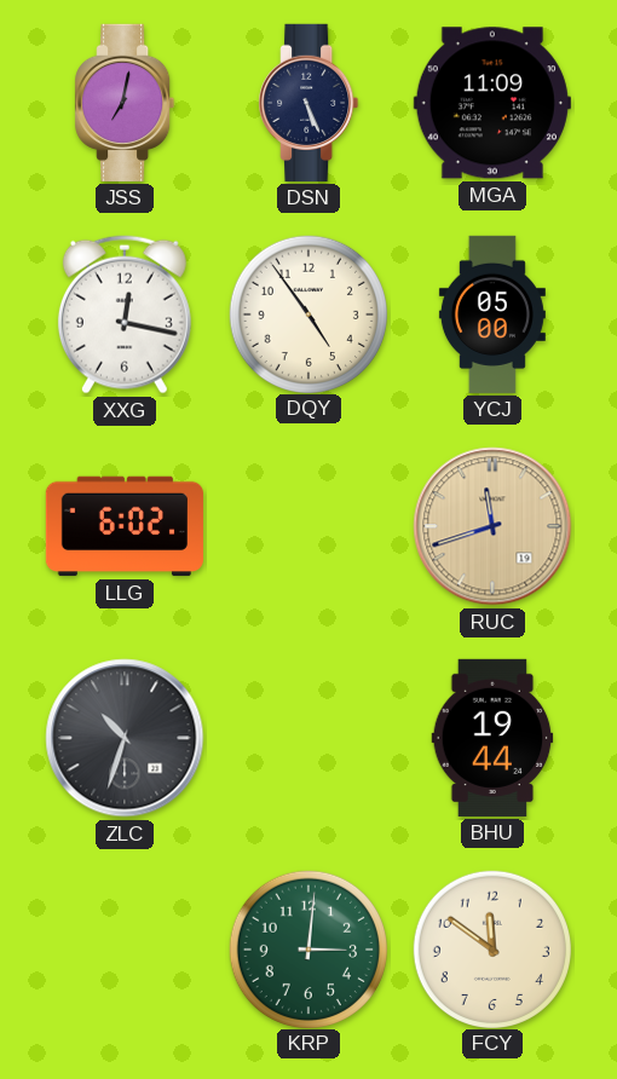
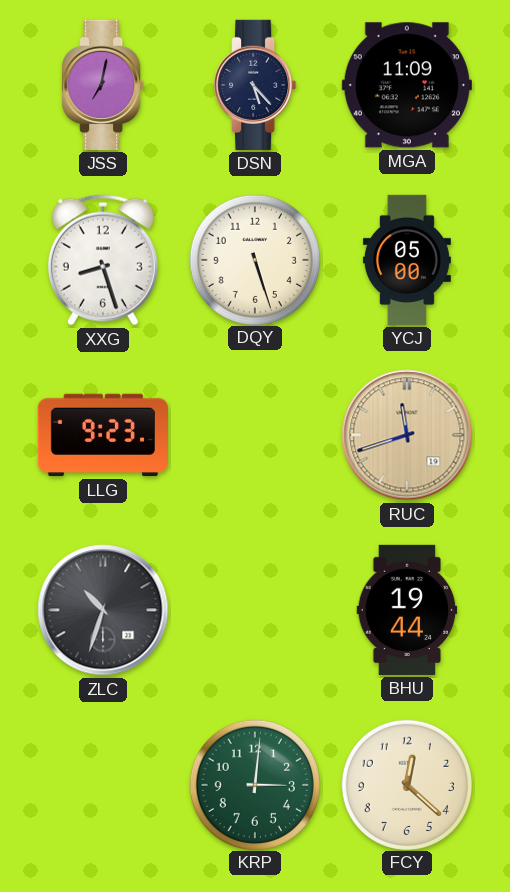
DSN: 5:26 -> 5:23
XXG: 12:17 -> 8:27
DQY: 4:54 -> 5:27
LLG: 6:02 -> 9:23
FCY: 11:51 -> 12:22
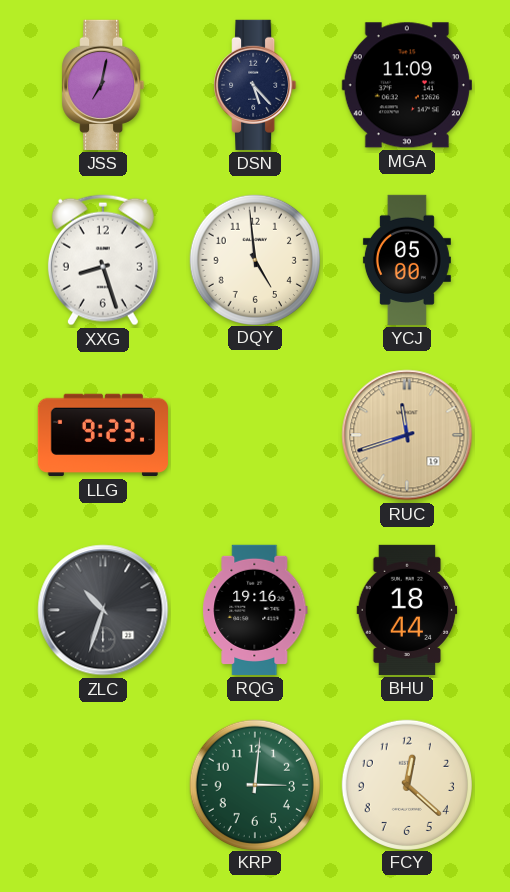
DQY: 5:27 -> 4:59
RQG: none -> 19:16
BHU: 19:44 -> 18:44
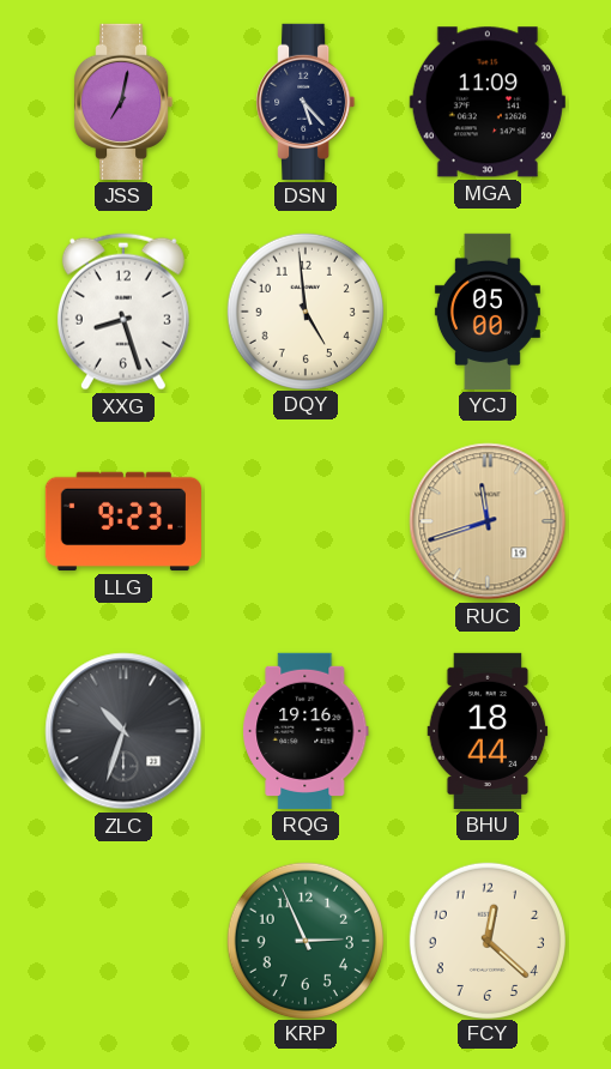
KRP: 3:01 -> 2:56
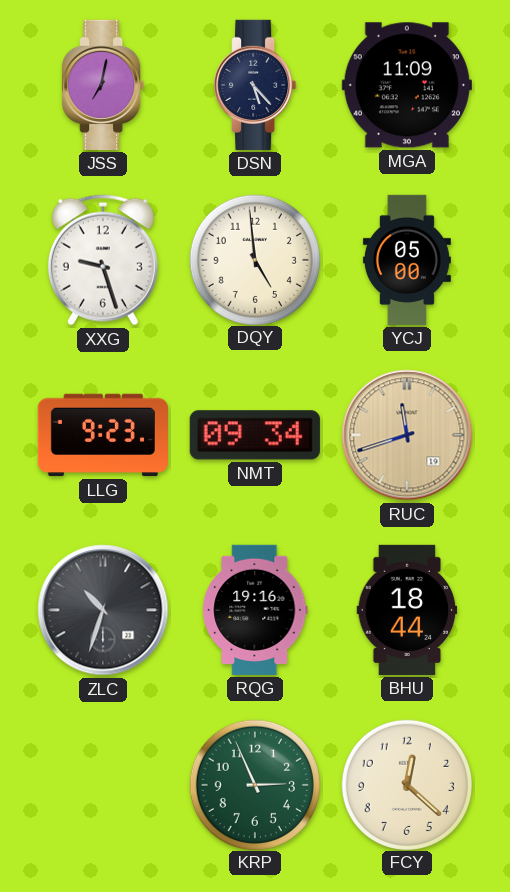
XXG: 8:27 -> 9:27
NMT: none -> 09:34
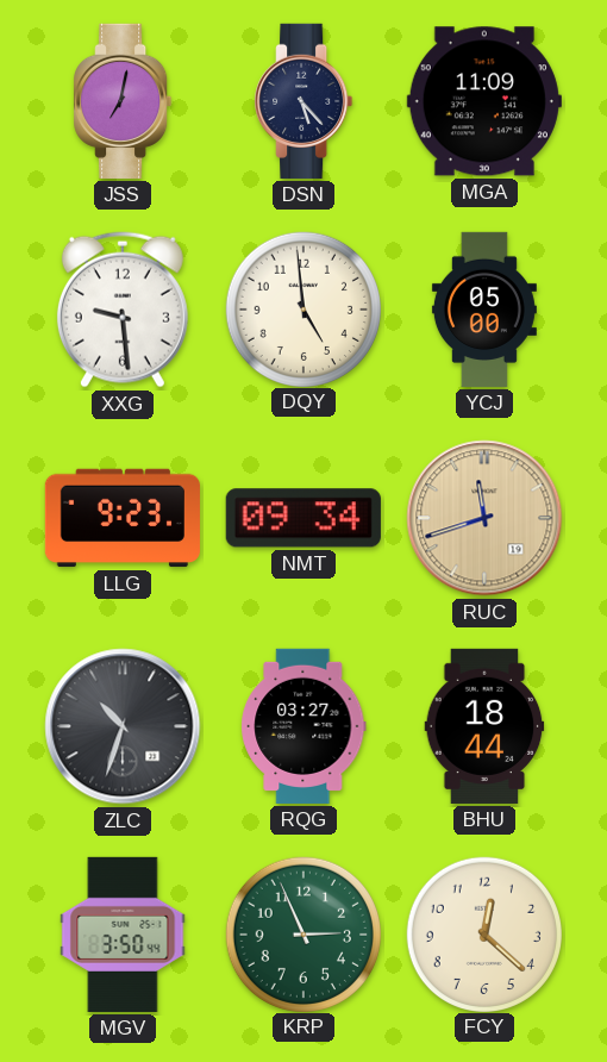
XXG: 9:27 -> 9:29
RQG: 19:16 -> 03:27
MGV: none -> 3:50
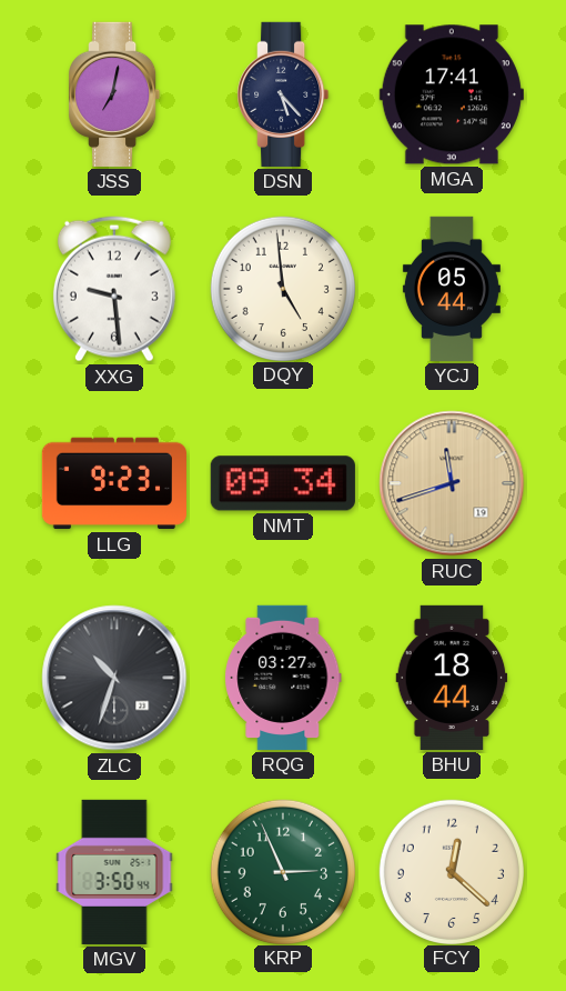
MGA: 11:09 -> 17:41
YCJ: 05:00 -> 05:44
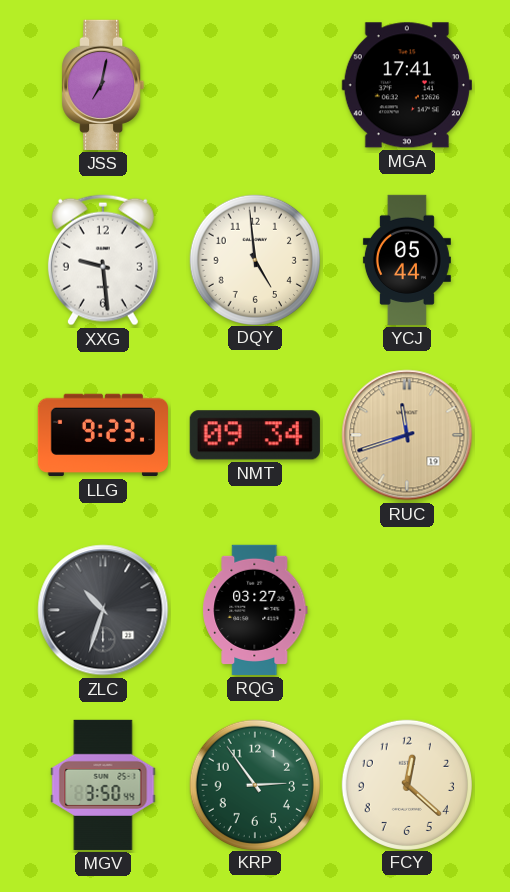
DSN: 5:23 -> none
BHU: 18:44 -> none
KRP: 2:56 -> 2:54
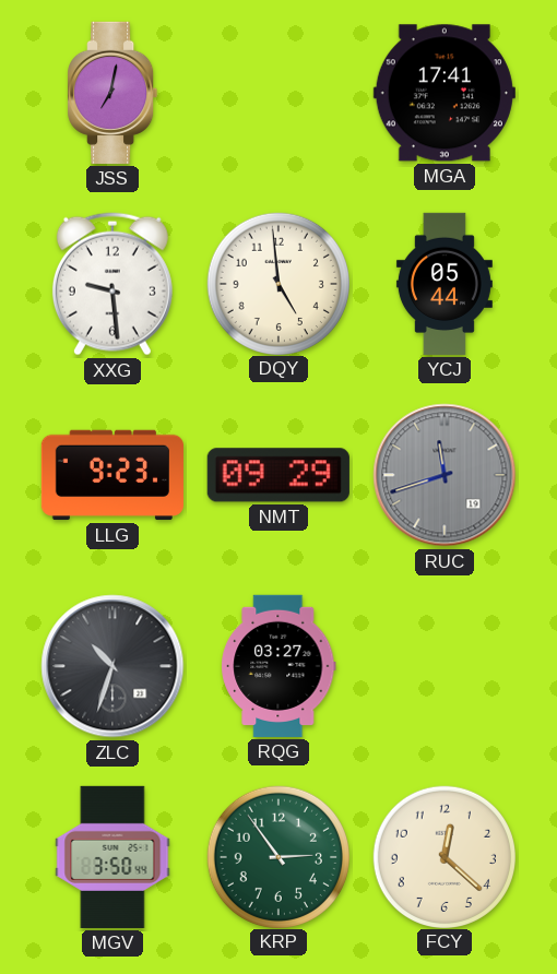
NMT: 09:34 -> 09:29
RUC dial: champagne -> grey
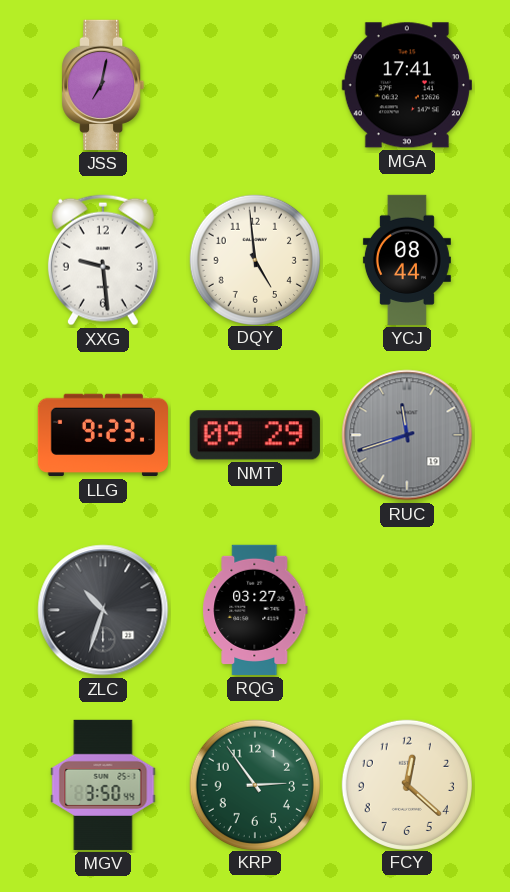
YCJ: 05:44 -> 08:44
